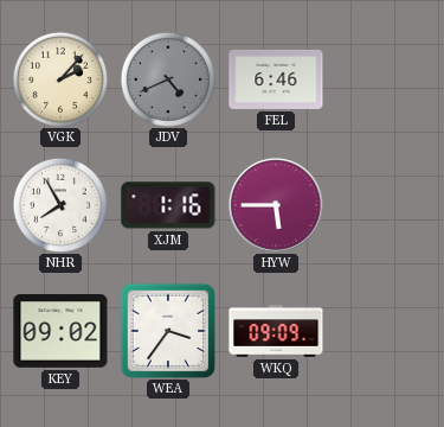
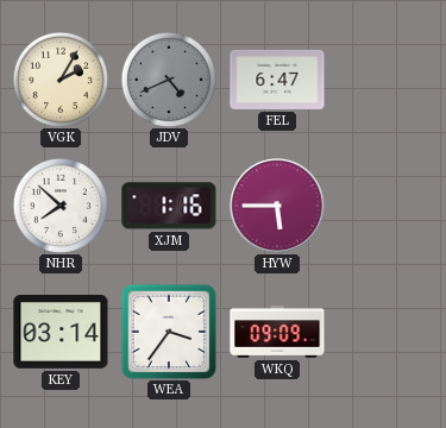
VGK: 2:07 -> 2:05
FEL: 6:46 -> 6:47
NHR: 7:55 -> 7:52
KEY: 09:02 -> 03:14
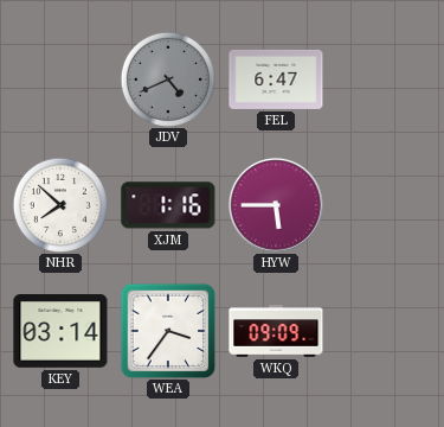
VGK: 2:05 -> none
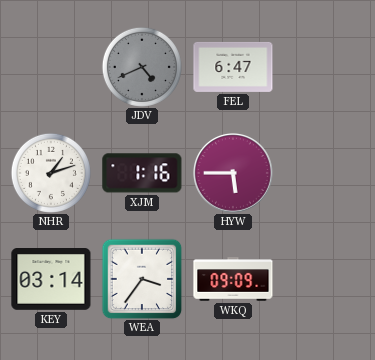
NHR: 7:52 -> 1:12
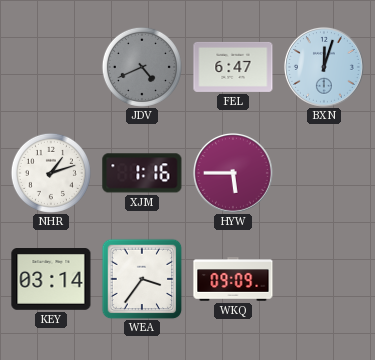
BXN: none -> 12:03
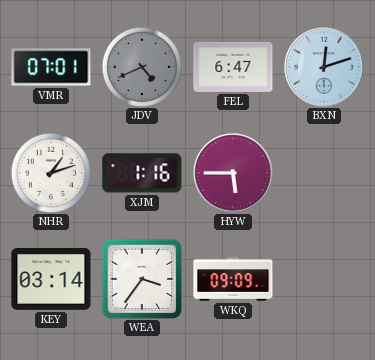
VMR: none -> 07:01
BXN: 12:03 -> 12:12
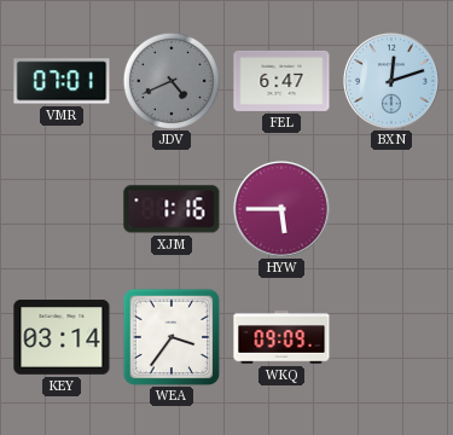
NHR: 1:12 -> none
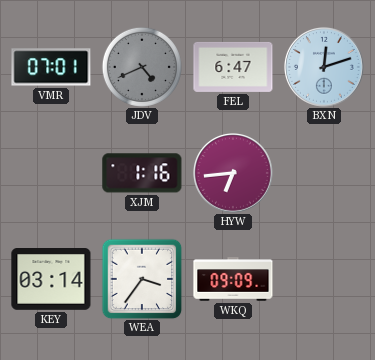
HYW: 5:45 -> 6:44
